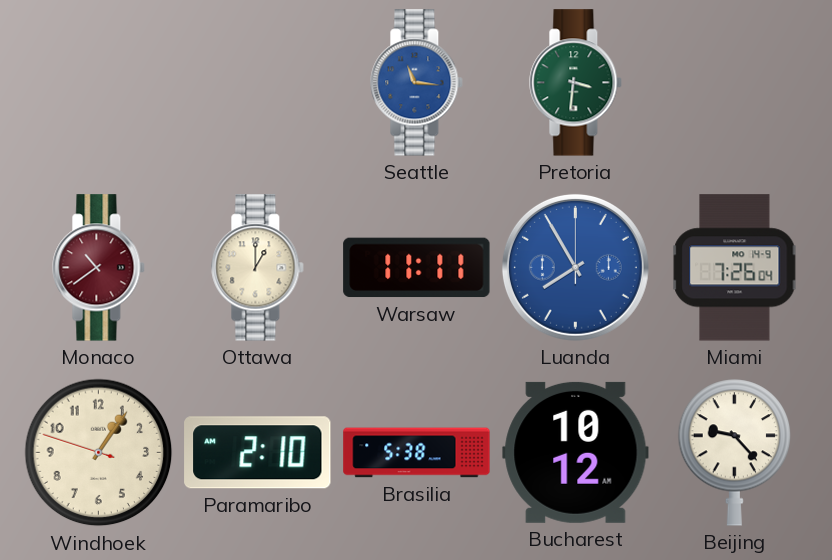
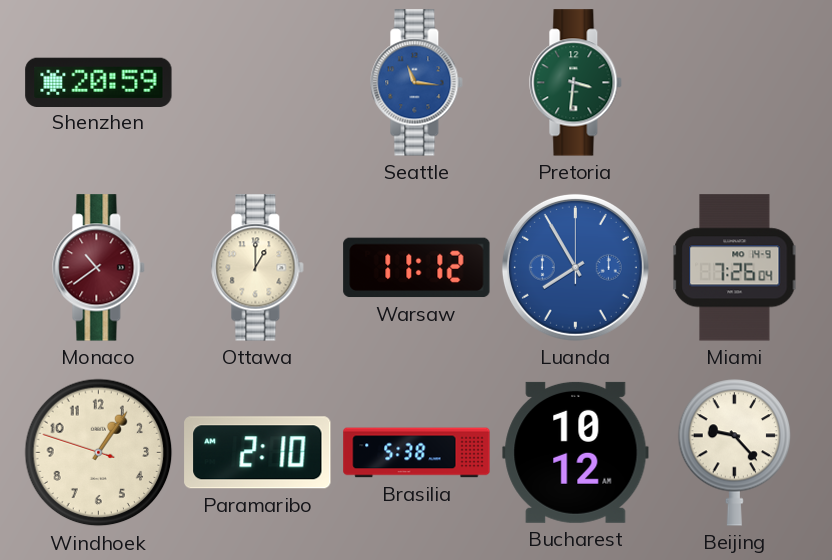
Shenzhen: none -> 20:59
Warsaw: 11:11 -> 11:12
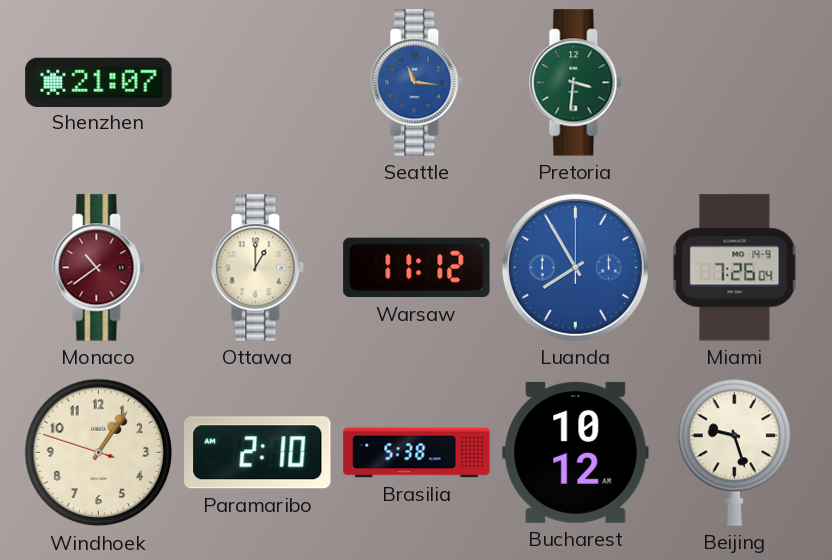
Shenzhen: 20:59 -> 21:07
Beijing: 9:23 -> 9:27
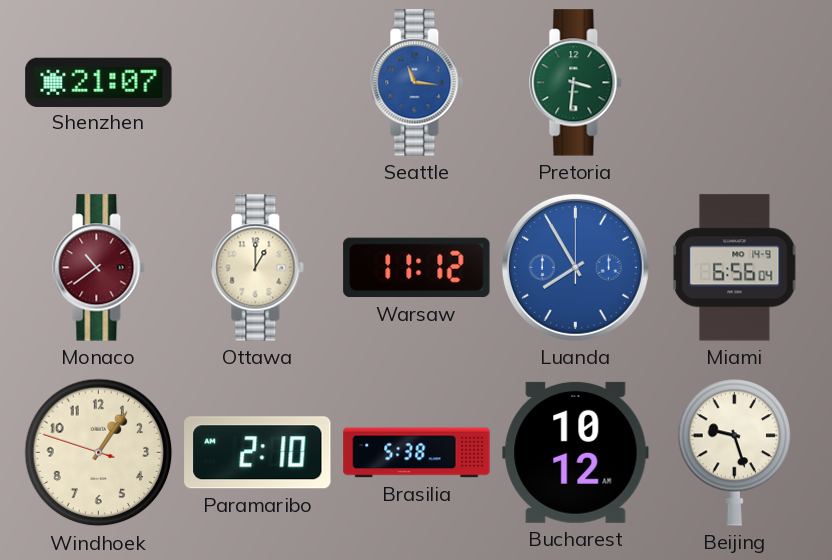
Miami: 7:26 -> 6:56
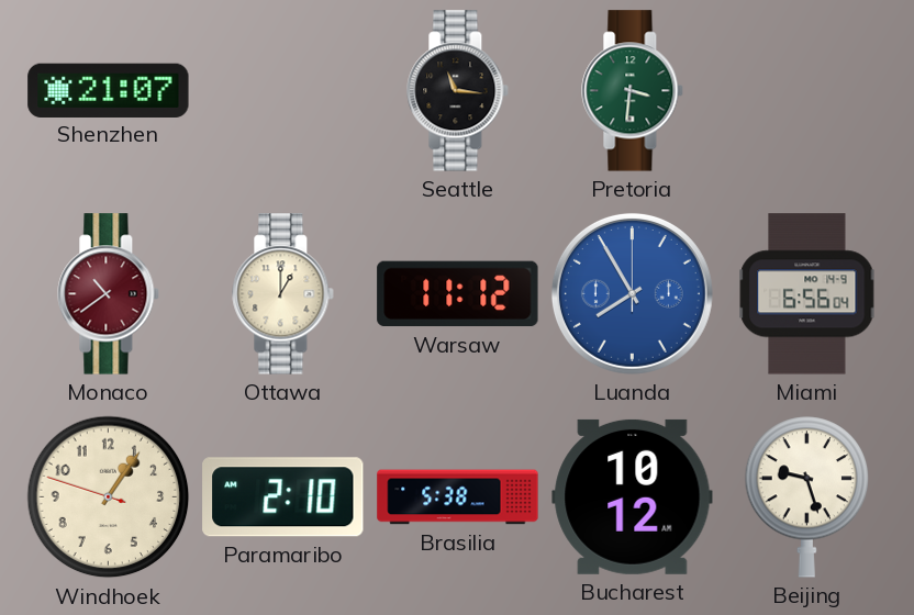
Seattle dial: blue -> black
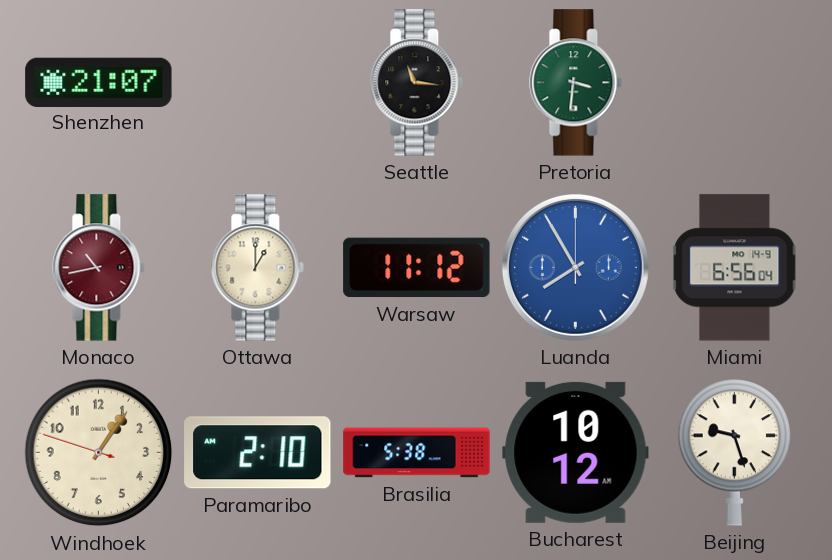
Monaco: 10:39 -> 10:43
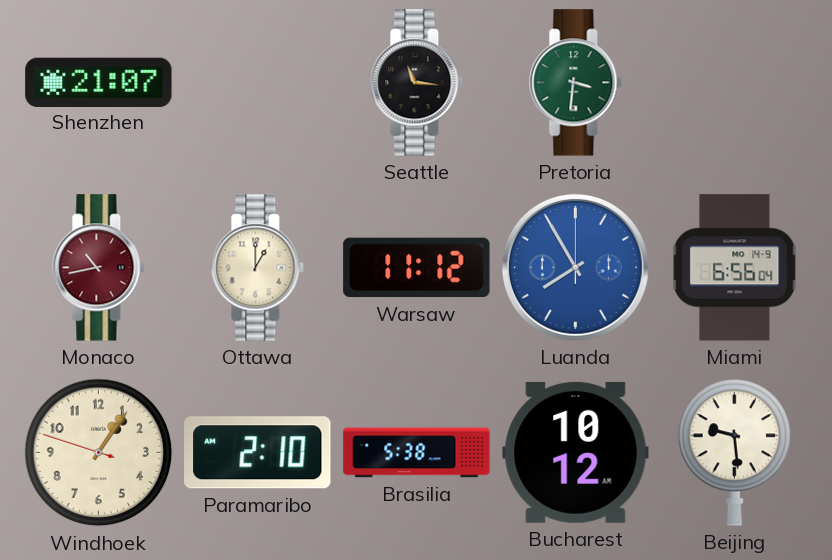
Beijing: 9:27 -> 9:29
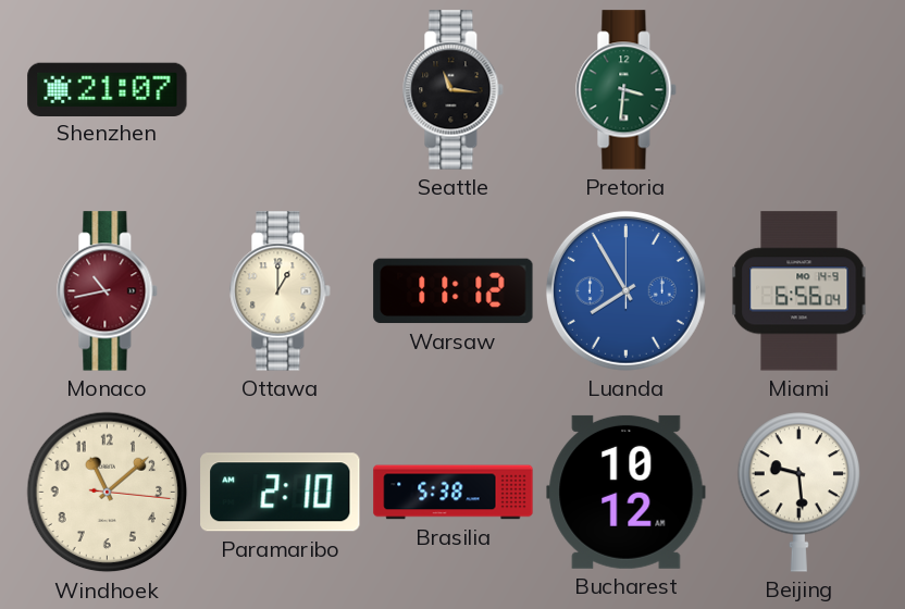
Windhoek: 1:05 -> 11:08
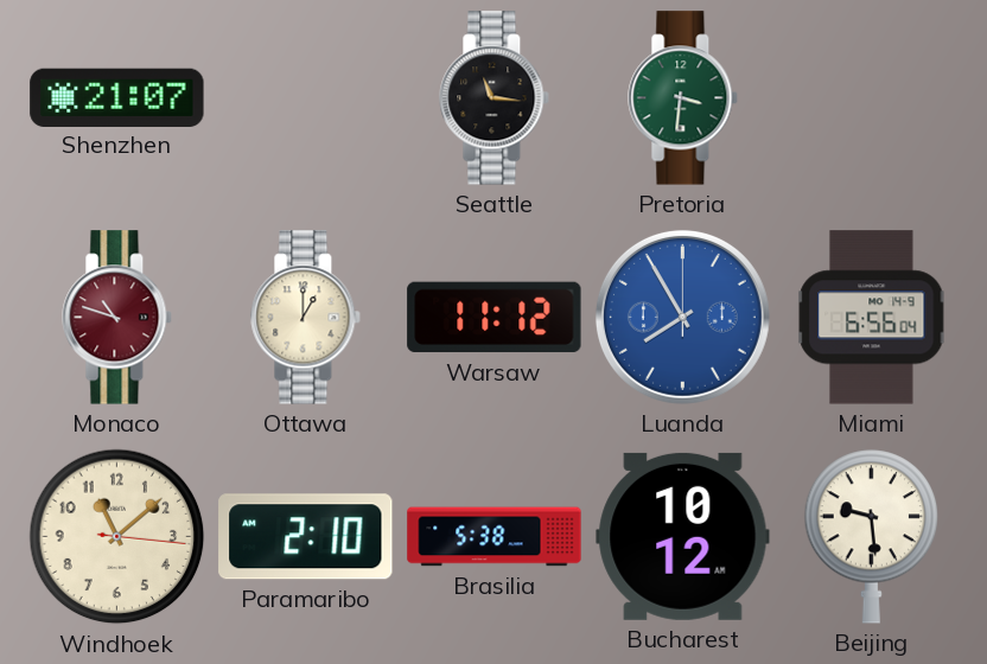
Monaco: 10:43 -> 10:48
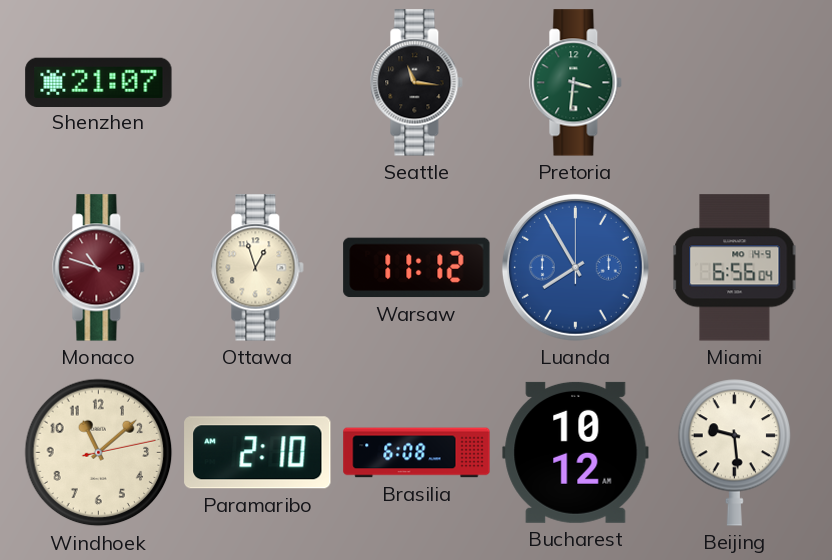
Ottawa: 1:00 -> 12:57
Windhoek: 11:08:16 -> 11:08:13
Brasilia: 5:38 -> 6:08
